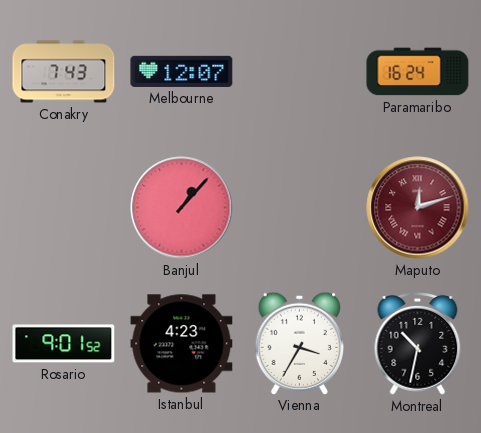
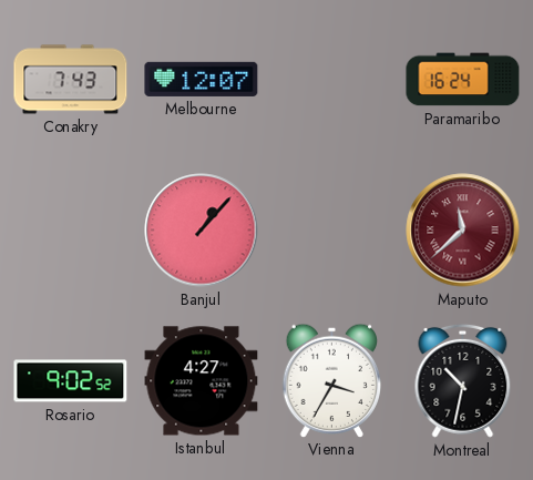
Maputo: 12:12 -> 11:38
Rosario: 9:01 -> 9:02
Istanbul: 4:23 -> 4:27
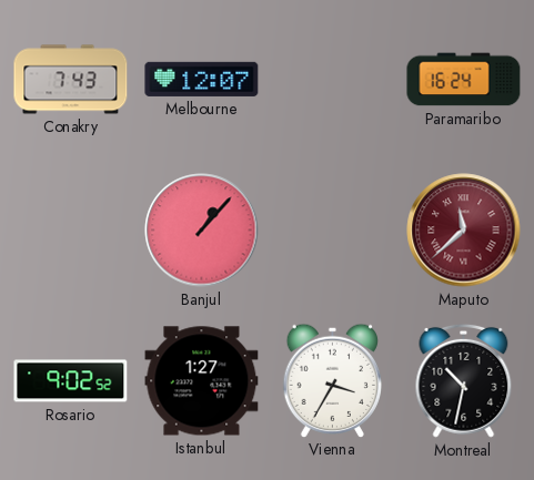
Istanbul: 4:27 -> 1:27
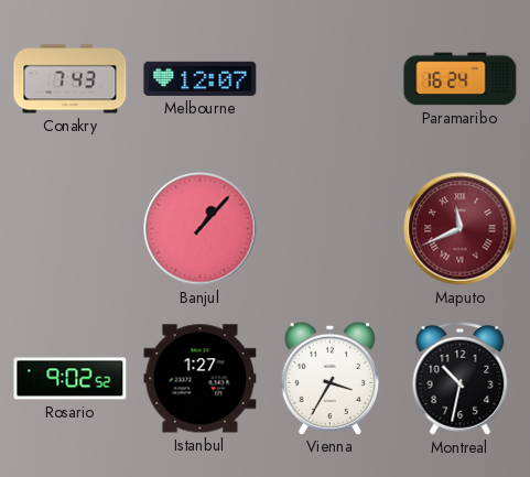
Maputo: 11:38 -> 11:41
